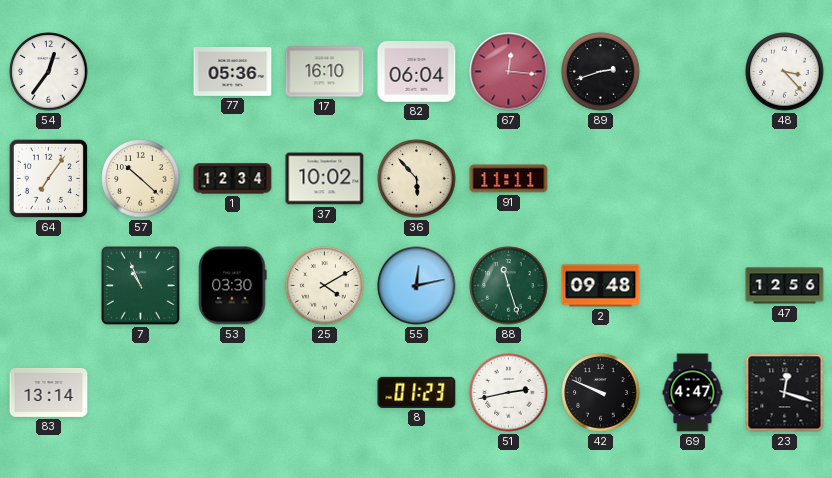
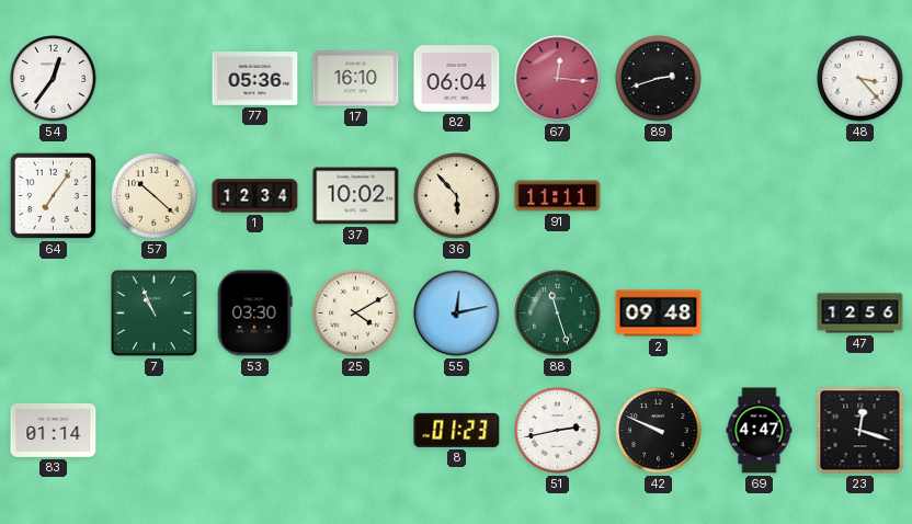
83: 13:14 -> 01:14
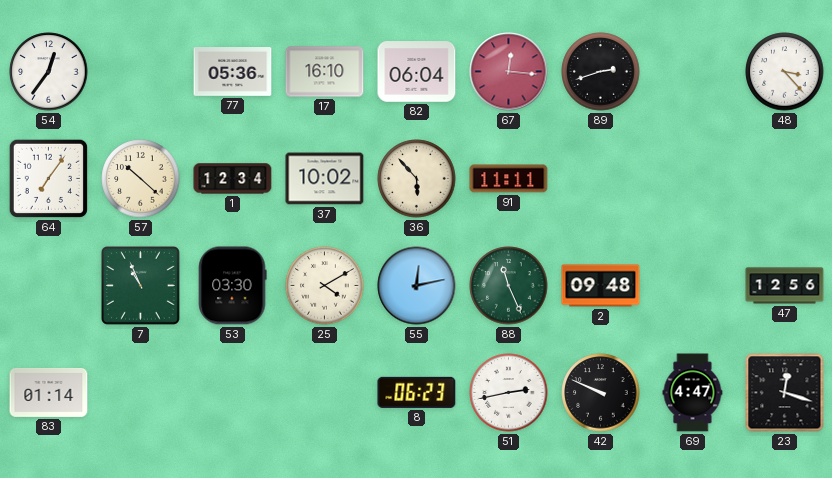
88: 11:27 -> 11:26
8: 01:23 -> 06:23
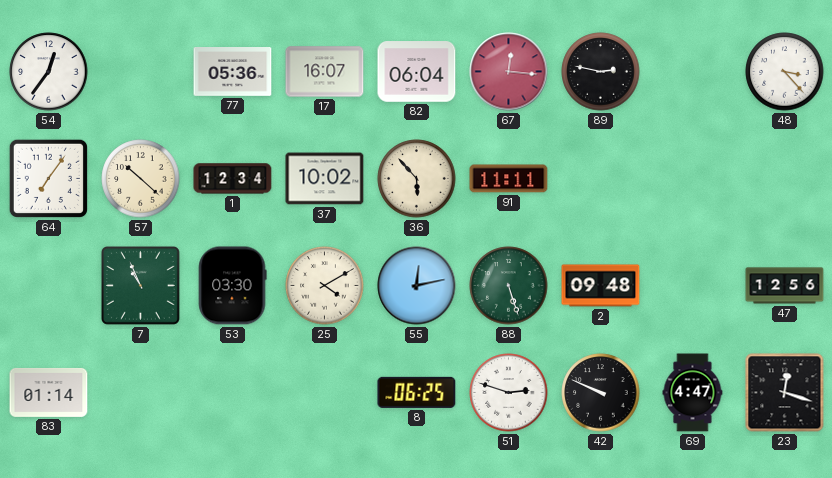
17: 16:10 -> 16:07
89: 2:42 -> 2:47
88: 11:26 -> 5:27
8: 06:23 -> 06:25
51: 2:43 -> 2:48
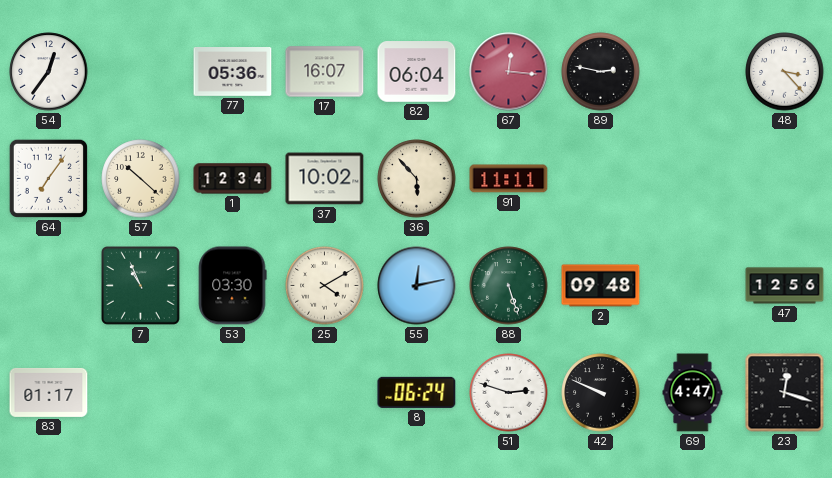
83: 01:14 -> 01:17
8: 06:25 -> 06:24
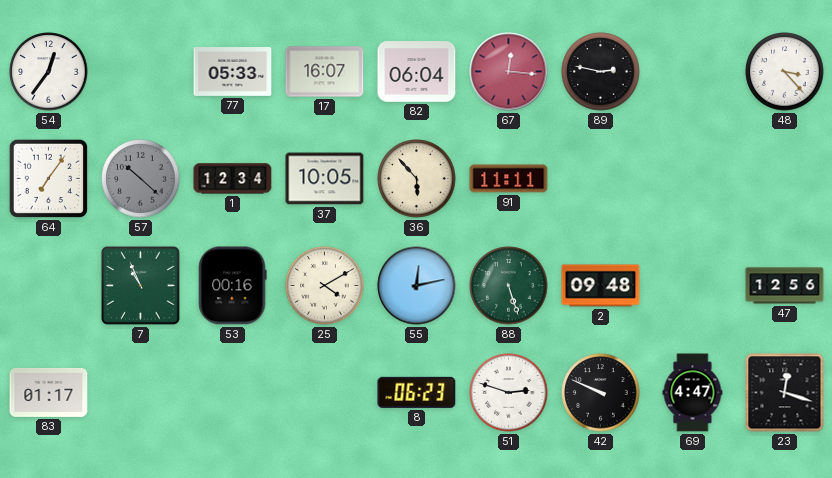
77: 05:36 -> 05:33
57 dial: cream -> grey
37: 10:02 -> 10:05
53: 03:30 -> 00:16
8: 06:24 -> 06:23
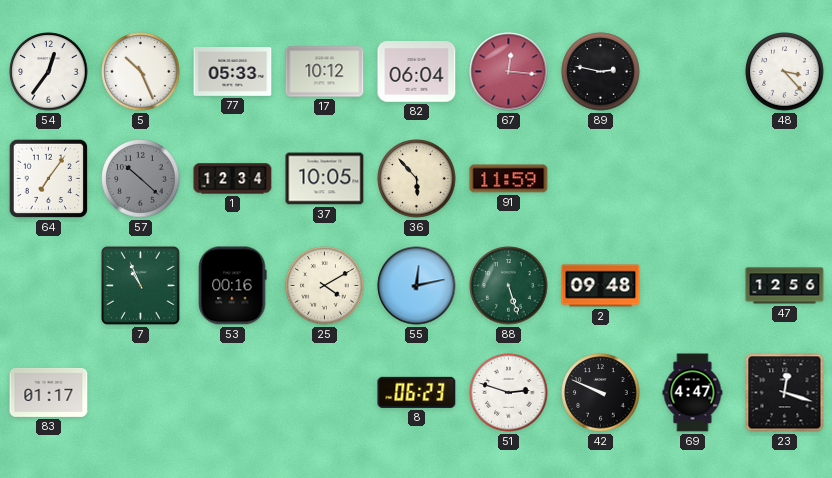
5: none -> 10:26
17: 16:07 -> 10:12
91: 11:11 -> 11:59
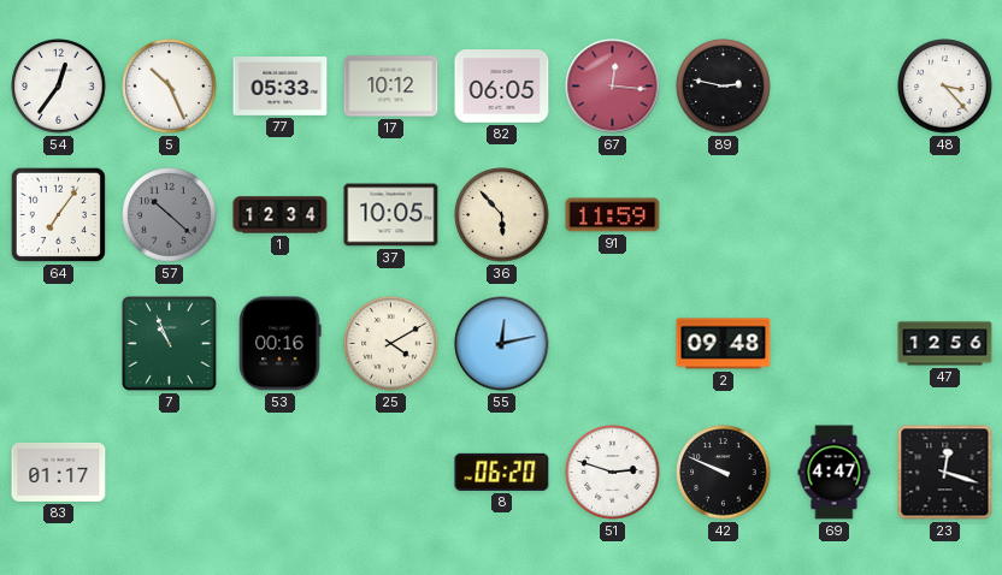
82: 06:04 -> 06:05
88: 5:27 -> none
8: 06:23 -> 06:20
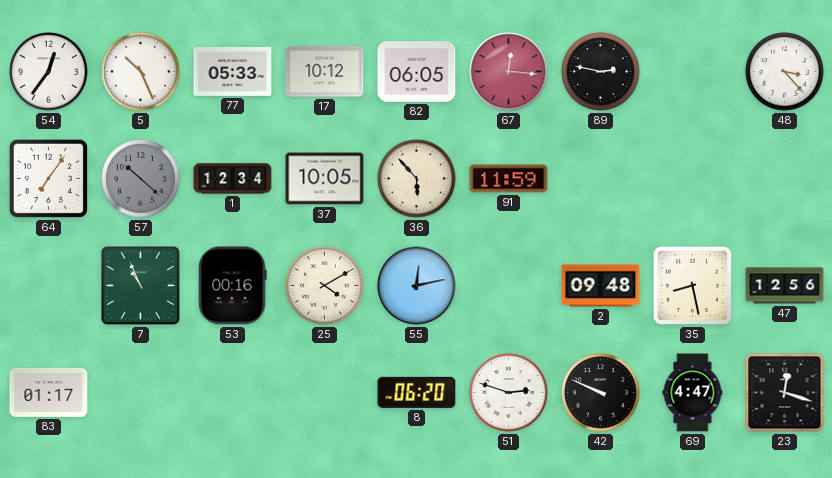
35: none -> 8:28
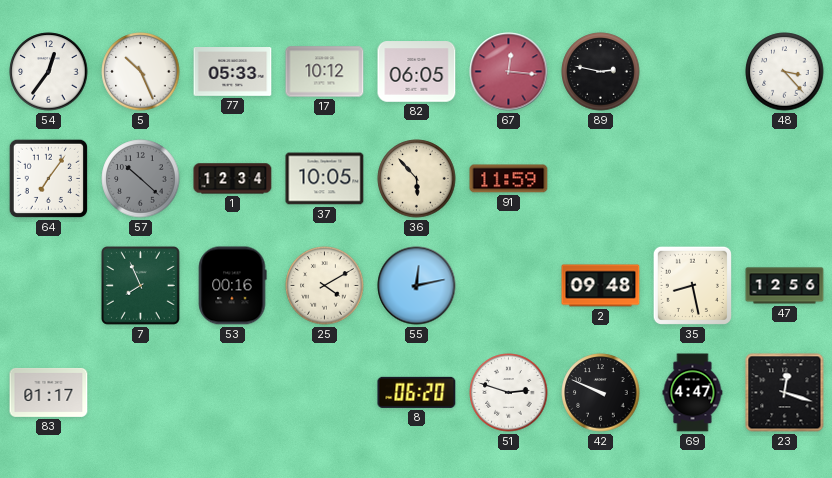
7: 10:56 -> 7:56
